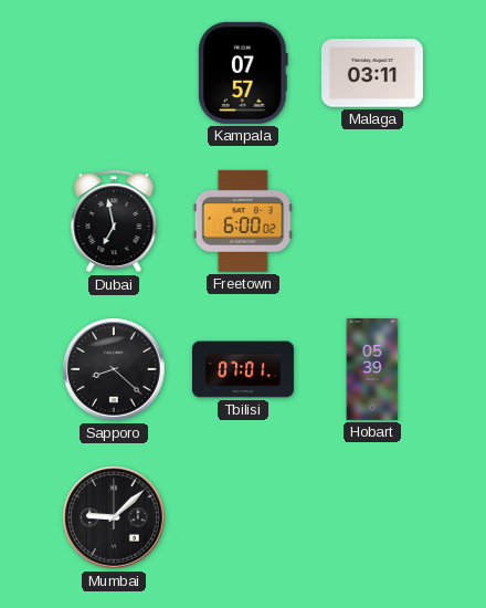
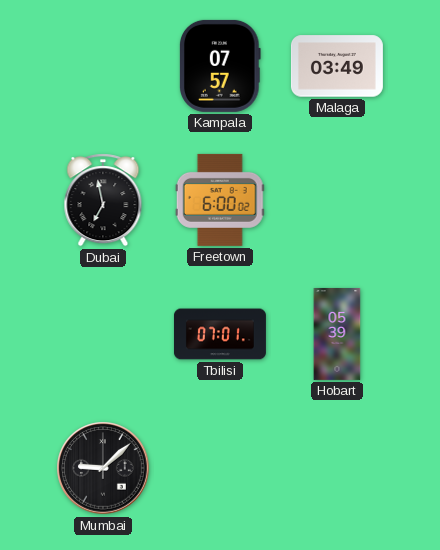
Malaga: 03:11 -> 03:49
Sapporo: 8:22 -> none
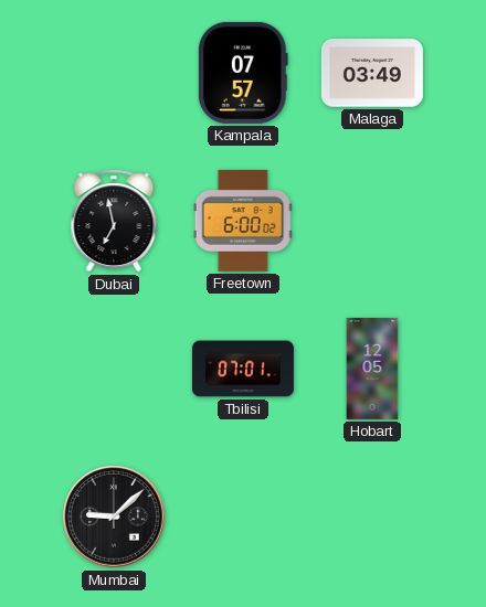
Hobart: 05:39 -> 12:05
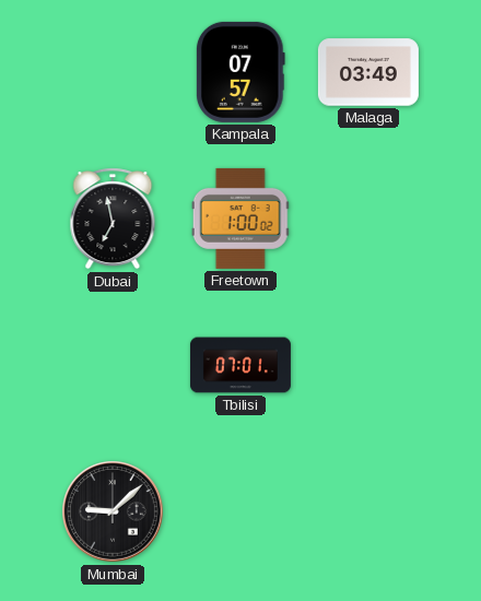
Freetown: 6:00 -> 1:00
Hobart: 12:05 -> none
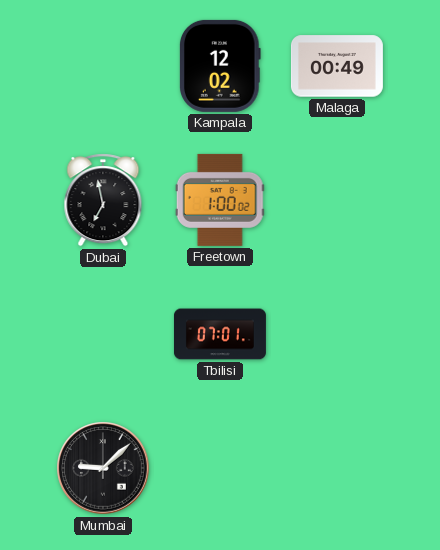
Kampala: 07:57 -> 12:02
Malaga: 03:49 -> 00:49
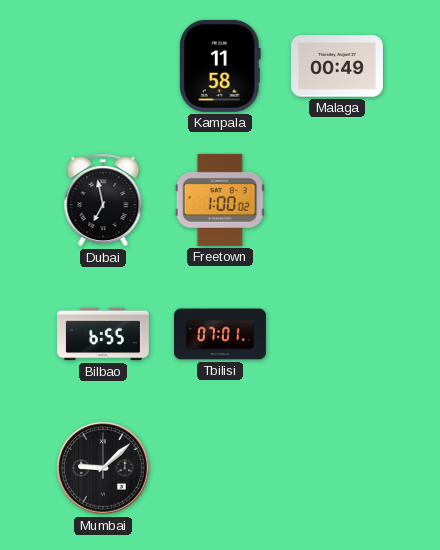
Kampala: 12:02 -> 11:58
Bilbao: none -> 6:55
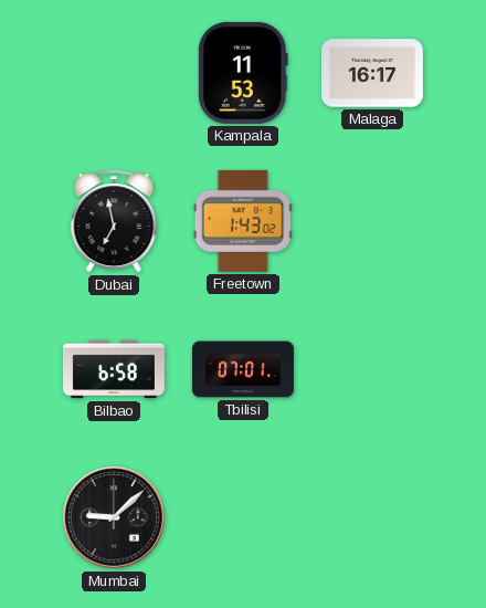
Kampala: 11:58 -> 11:53
Malaga: 00:49 -> 16:17
Freetown: 1:00 -> 1:43
Bilbao: 6:55 -> 6:58
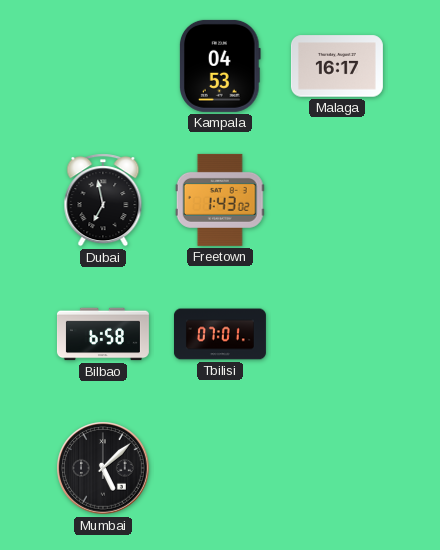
Kampala: 11:53 -> 04:53
Mumbai: 9:08 -> 5:08
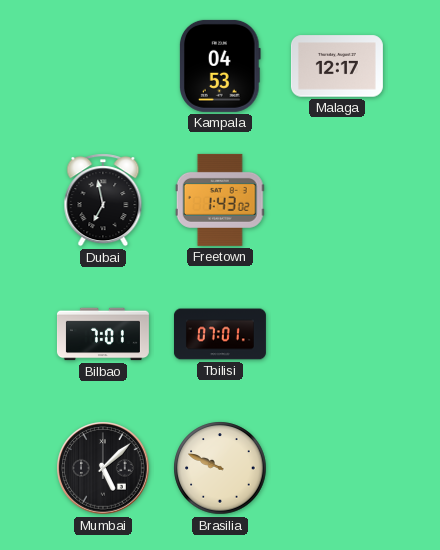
Malaga: 16:17 -> 12:17
Bilbao: 6:58 -> 7:01
Brasilia: none -> 9:49
